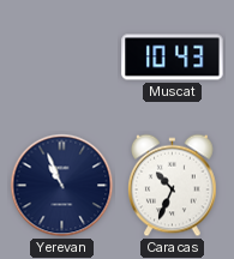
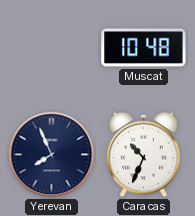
Muscat: 10:43 -> 10:48
Yerevan: 10:56 -> 7:56
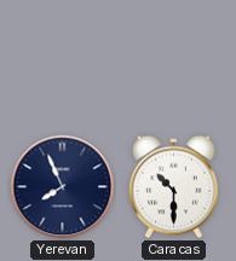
Muscat: 10:48 -> none
Caracas: 10:34 -> 10:30
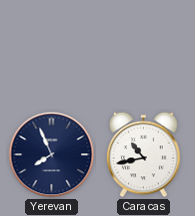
Caracas: 10:30 -> 10:43
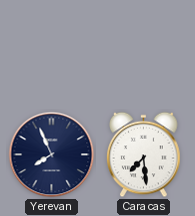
Caracas: 10:43 -> 7:29
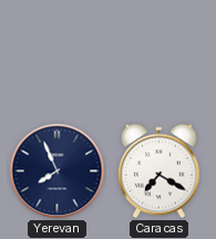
Caracas: 7:29 -> 7:20
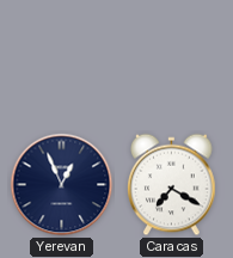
Yerevan: 7:56 -> 12:56
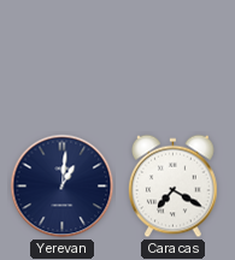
Yerevan: 12:56 -> 1:01
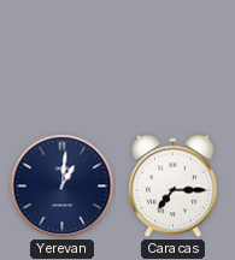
Caracas: 7:20 -> 7:15
